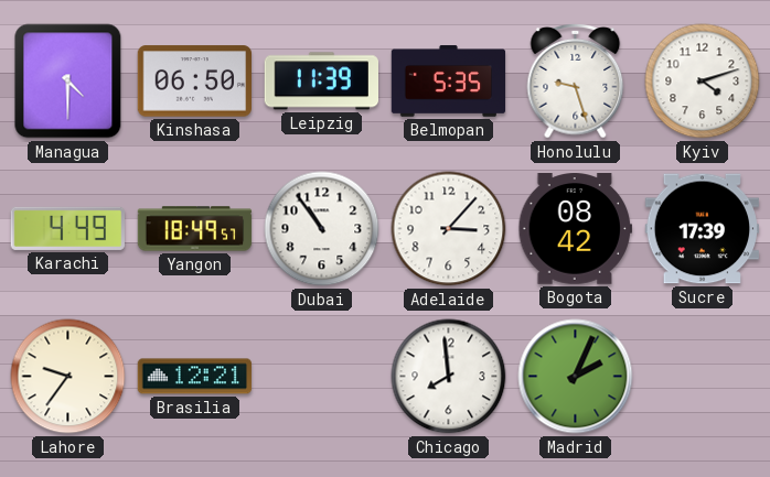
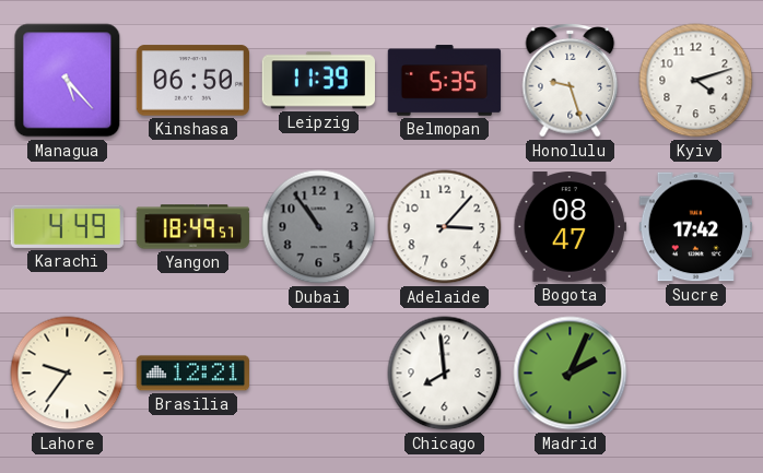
Managua: 4:30 -> 5:23
Dubai dial: white -> grey
Bogota: 08:42 -> 08:47
Sucre: 17:39 -> 17:42
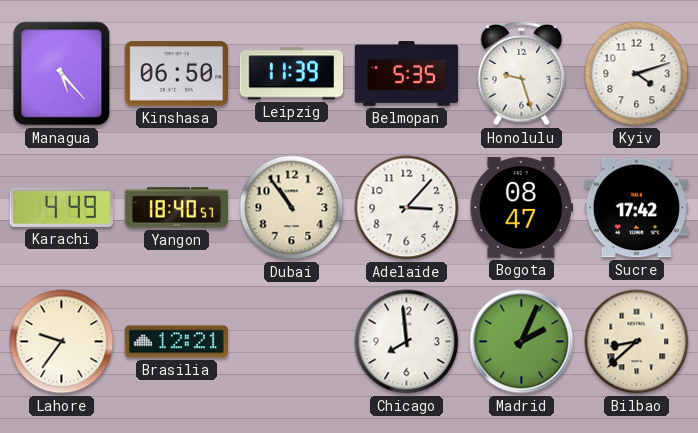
Yangon: 18:49 -> 18:40
Dubai dial: grey -> cream
Bilbao: none -> 8:38
